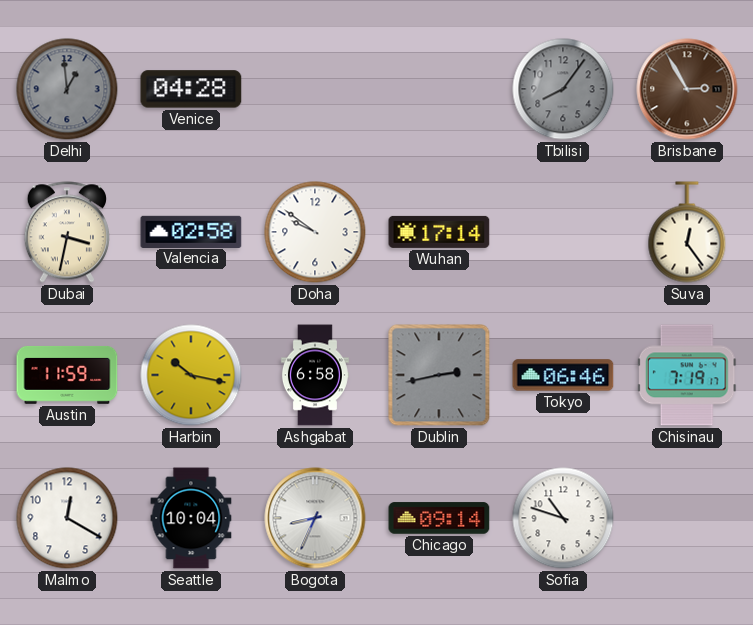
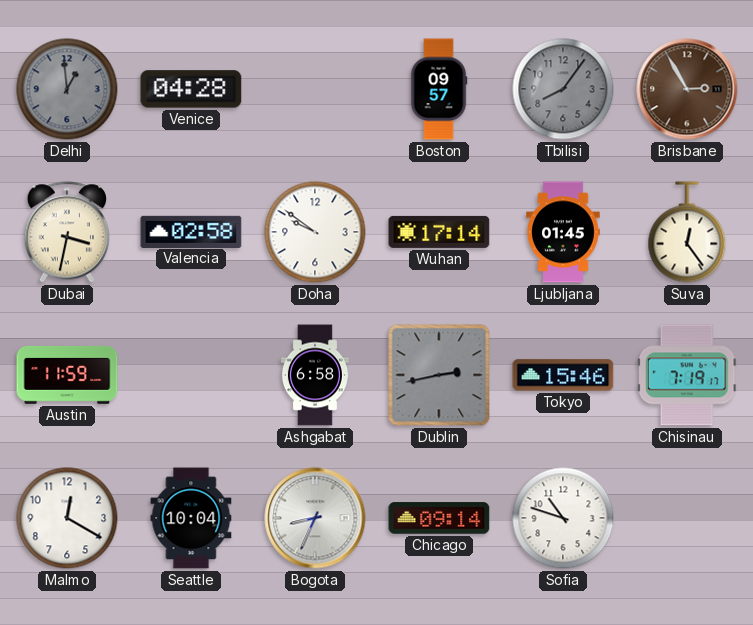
Boston: none -> 09:57
Ljubljana: none -> 01:45
Harbin: 10:17 -> none
Tokyo: 06:46 -> 15:46
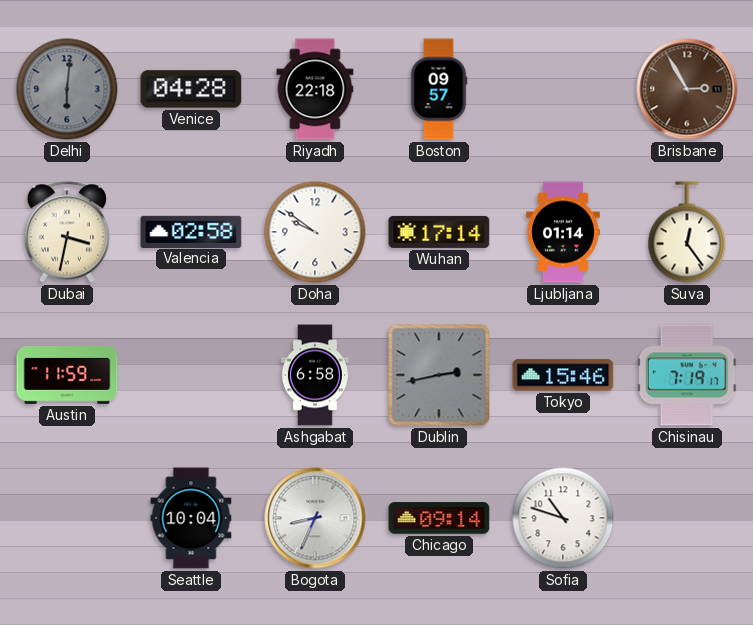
Delhi: 12:59 -> 6:01
Riyadh: none -> 22:18
Tbilisi: 8:06 -> none
Ljubljana: 01:45 -> 01:14
Malmo: 12:20 -> none
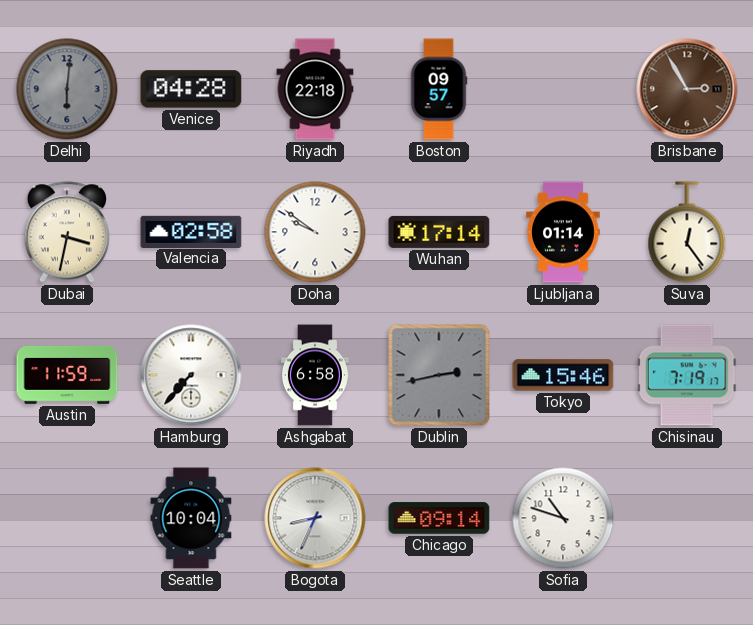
Hamburg: none -> 7:37
